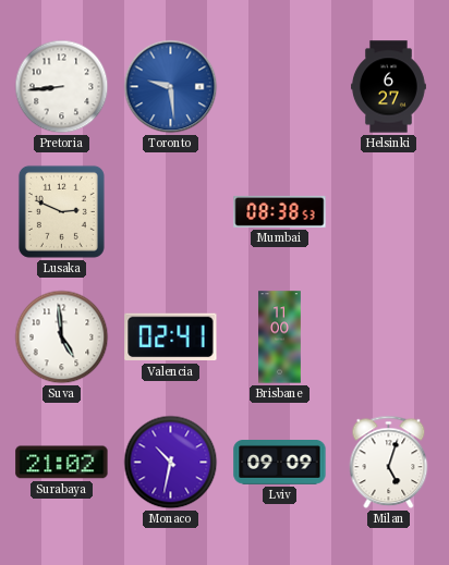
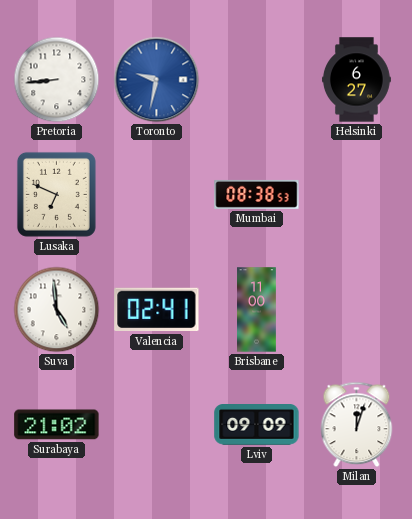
Toronto: 9:29 -> 9:32
Lusaka: 2:49 -> 6:49
Monaco: 10:32 -> none
Milan: 5:03 -> 12:03
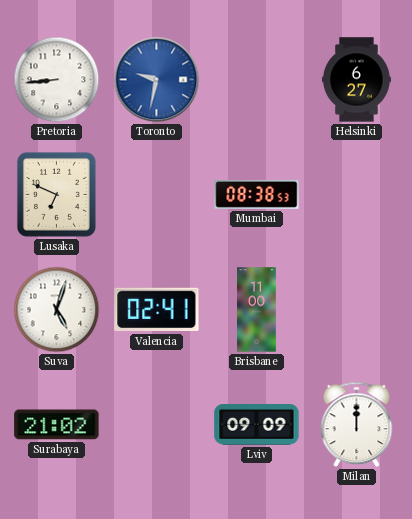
Suva: 4:59 -> 5:03
Milan: 12:03 -> 12:00
